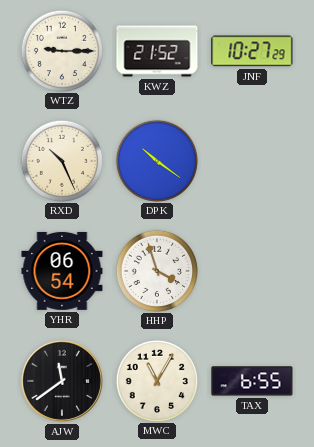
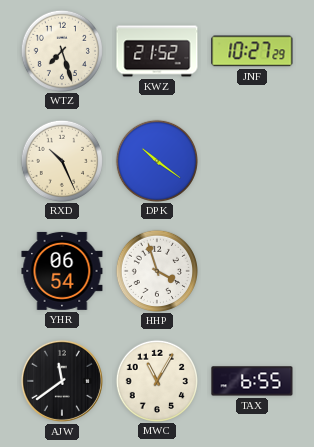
WTZ: 9:15 -> 7:27
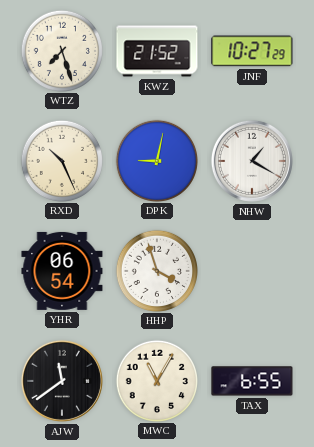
DPK: 10:21 -> 9:02
NHW: none -> 1:20
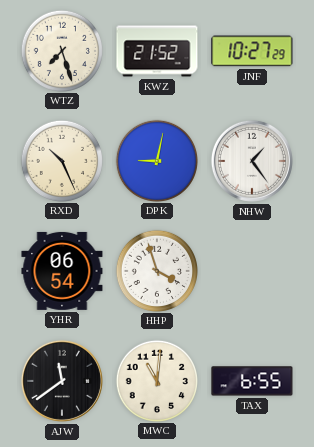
NHW: 1:20 -> 1:24
MWC: 11:05 -> 11:01
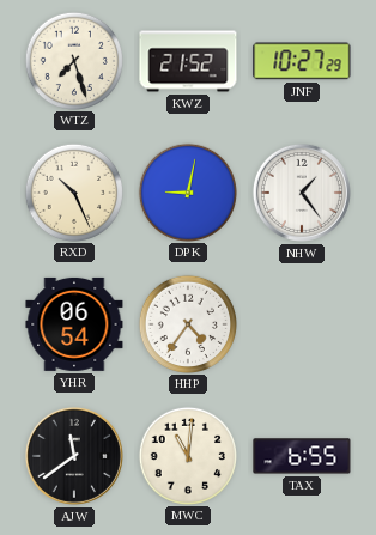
HHP: 3:57 -> 4:36
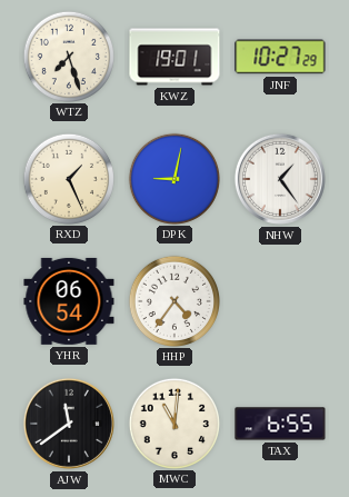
KWZ: 21:52 -> 19:01
RXD: 10:26 -> 1:26
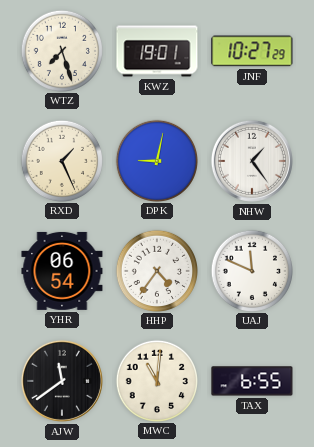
UAJ: none -> 11:49
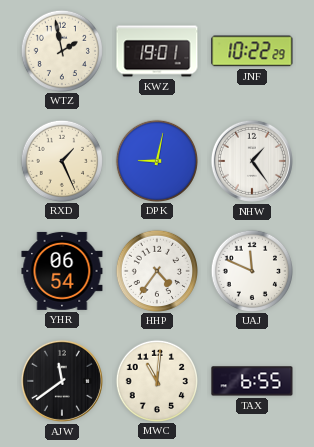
WTZ: 7:27 -> 1:58
JNF: 10:27 -> 10:22
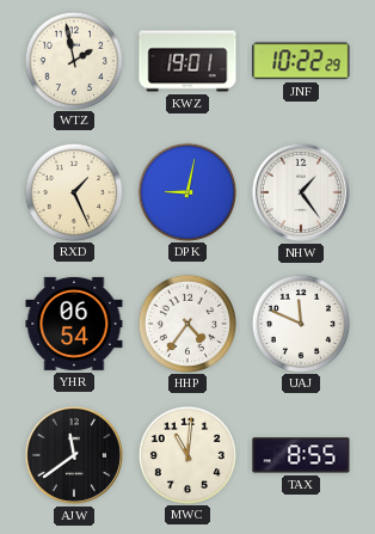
TAX: 6:55 -> 8:55
